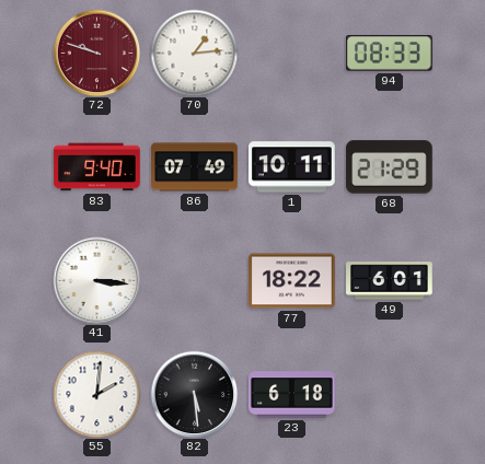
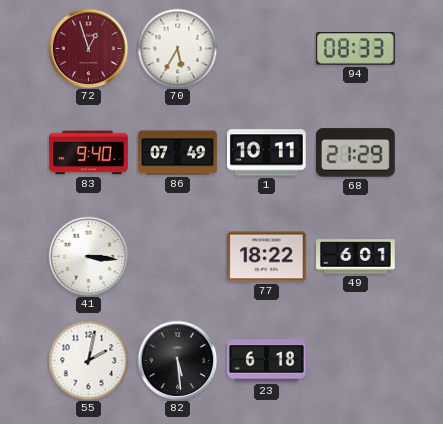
72: 9:48 -> 12:57
70: 1:14 -> 5:35
55: 2:01 -> 2:02
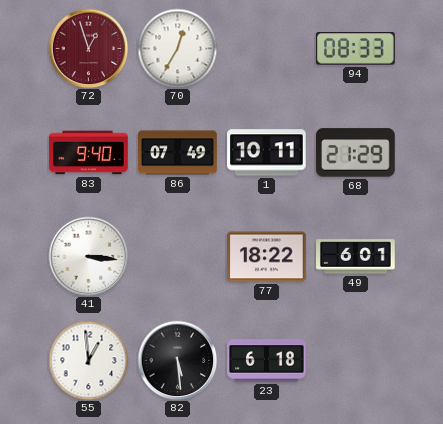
70: 5:35 -> 12:35
55: 2:02 -> 12:59
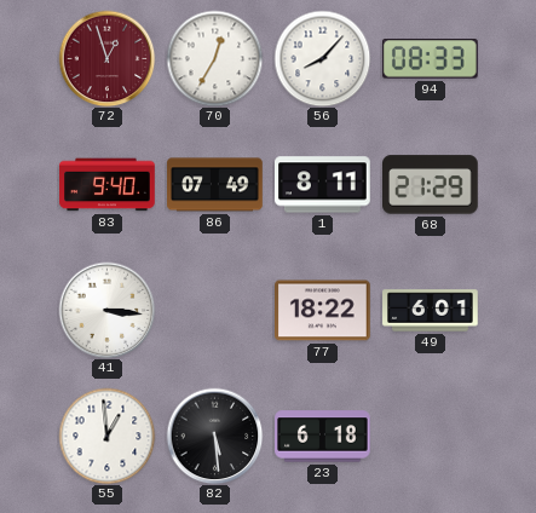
56: none -> 8:07
1: 10:11 -> 8:11
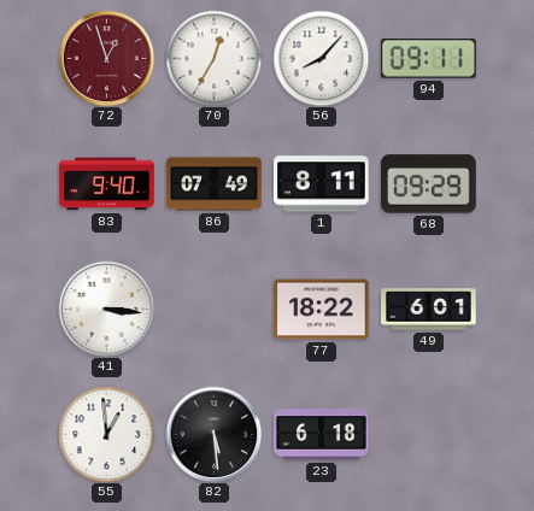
94: 08:33 -> 09:11
68: 21:29 -> 09:29
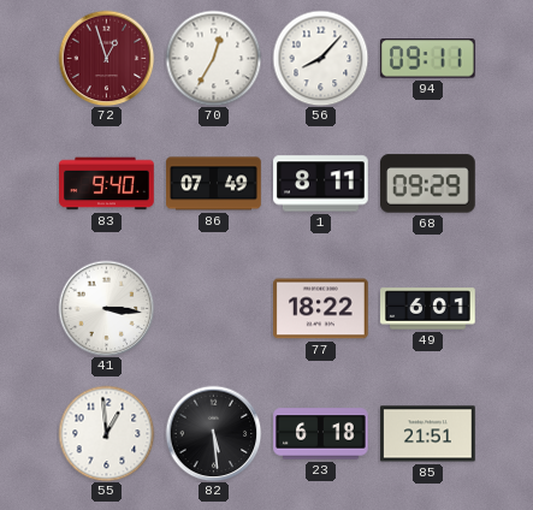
85: none -> 21:51
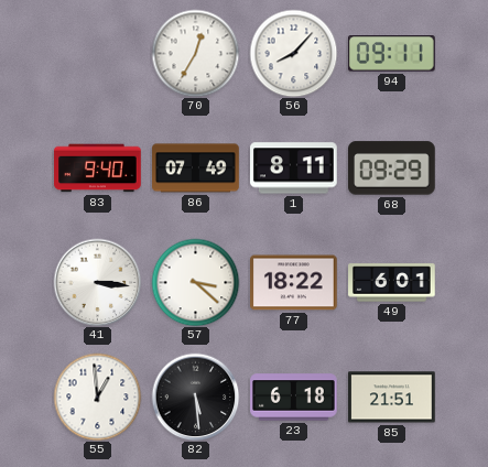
72: 12:57 -> none
57: none -> 3:22
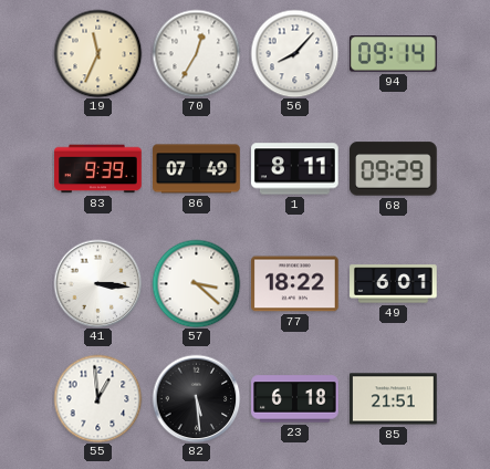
19: none -> 11:34
94: 09:11 -> 09:14
83: 9:40 -> 9:39
